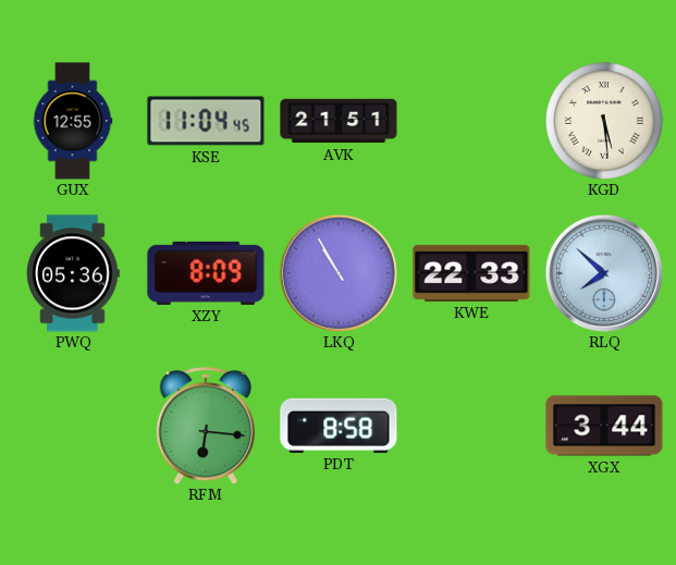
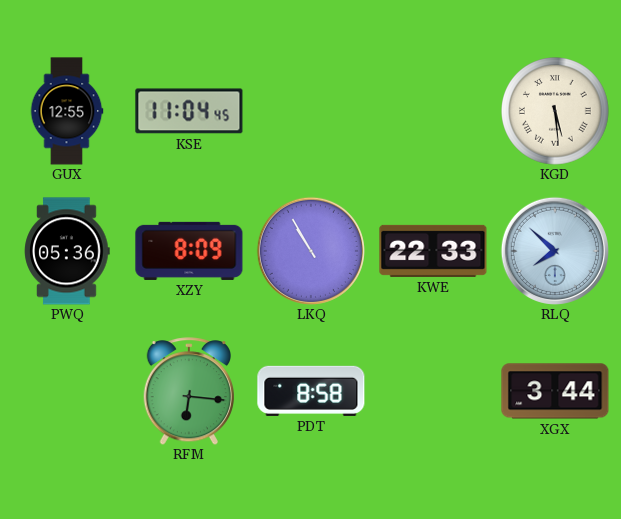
AVK: 21:51 -> none
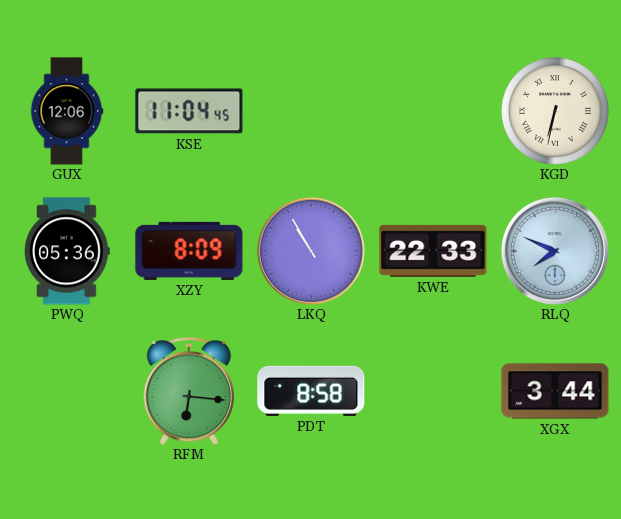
GUX: 12:55 -> 12:06
KGD: 5:29 -> 6:32
RLQ: 7:52 -> 7:49
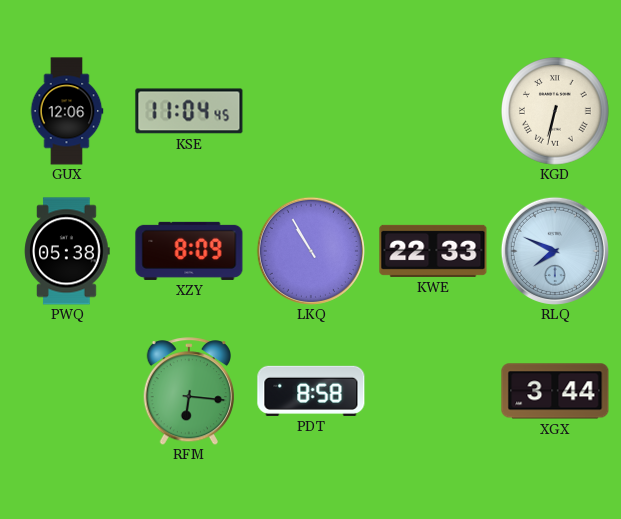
PWQ: 05:36 -> 05:38
